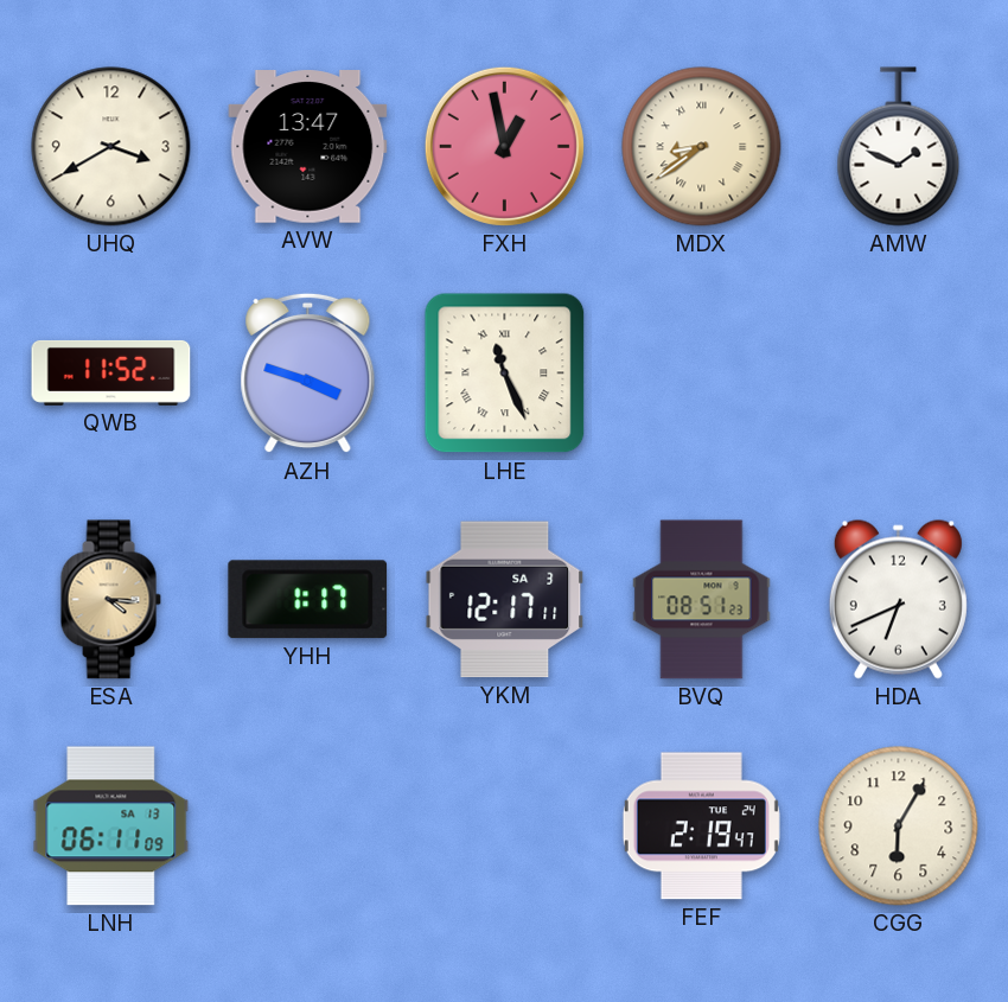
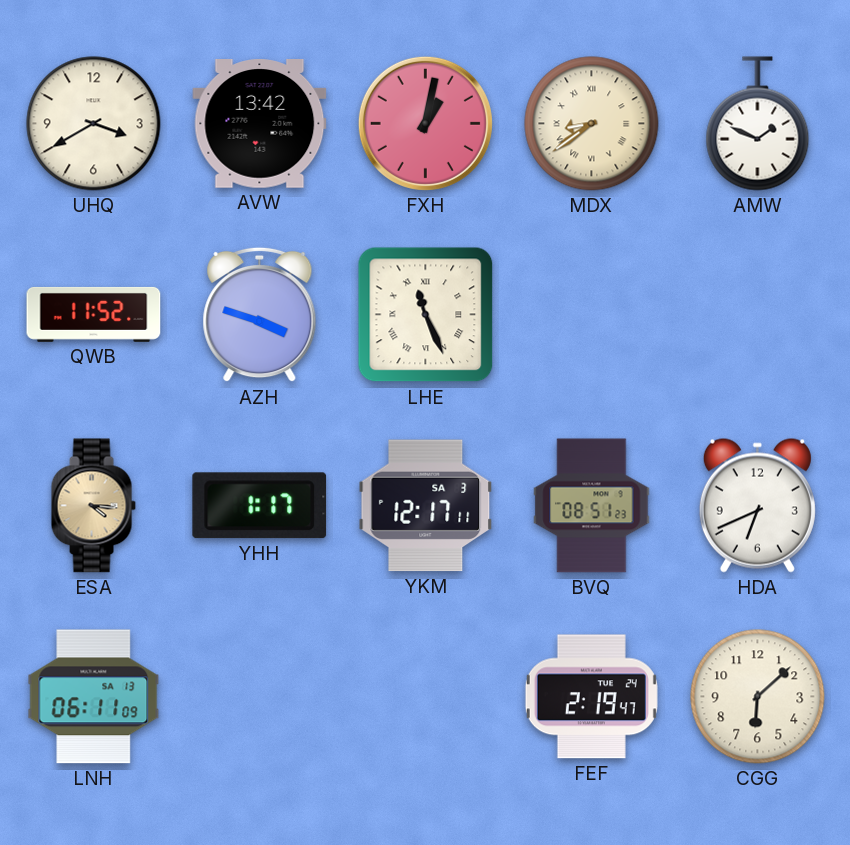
AVW: 13:47 -> 13:42
FXH: 12:58 -> 1:02
CGG: 6:05 -> 6:08
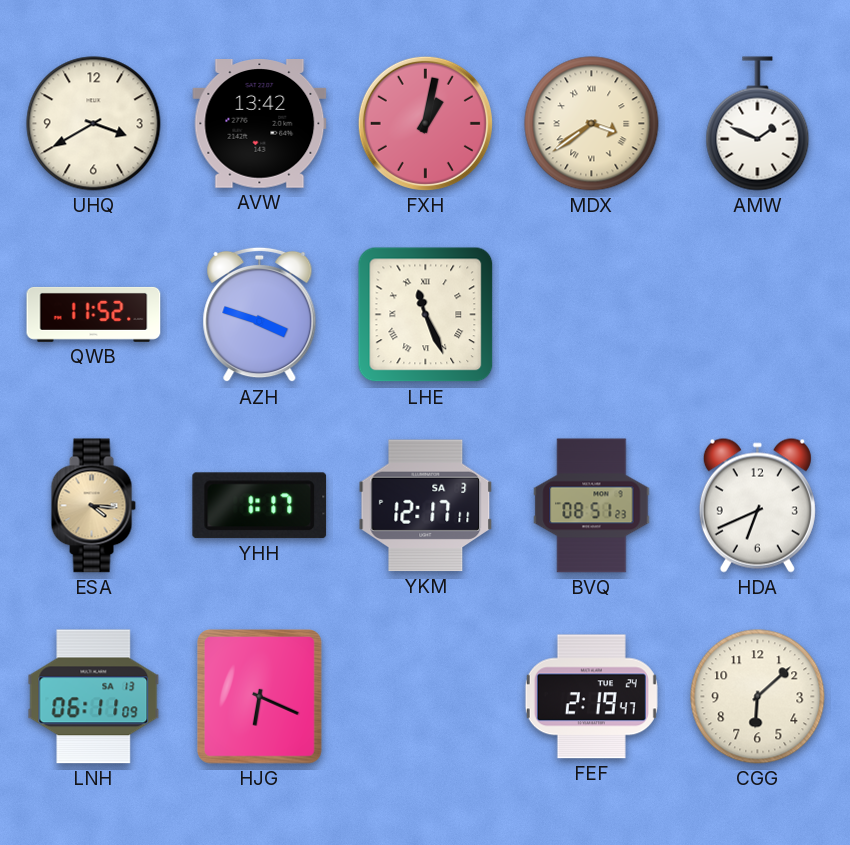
MDX: 8:39 -> 3:39
HJG: none -> 6:19
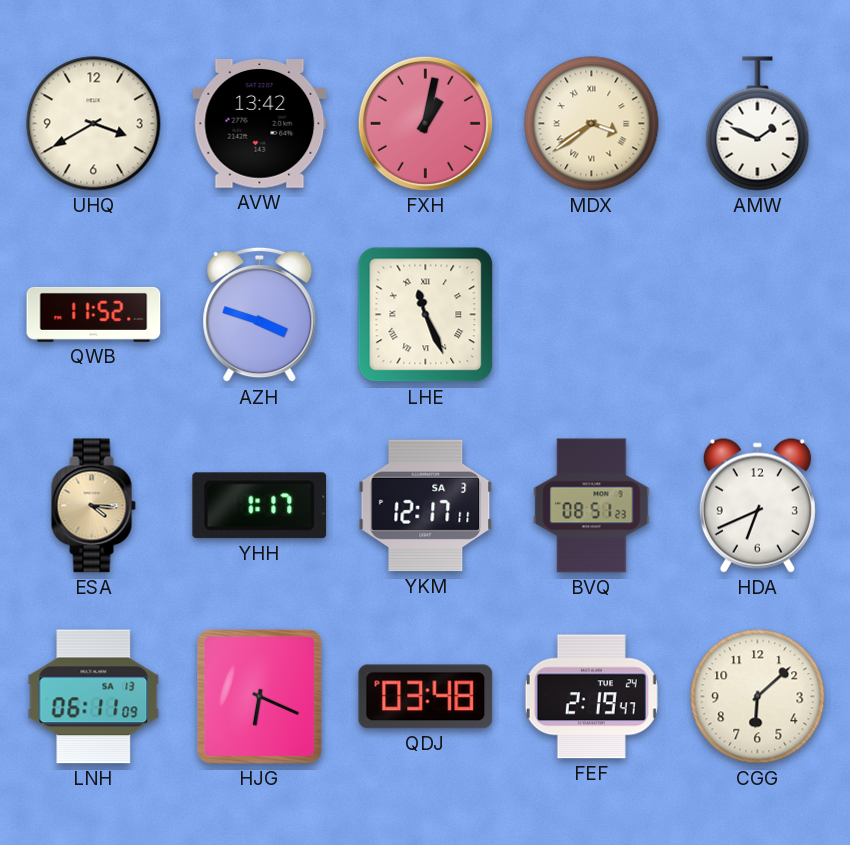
QDJ: none -> 03:48
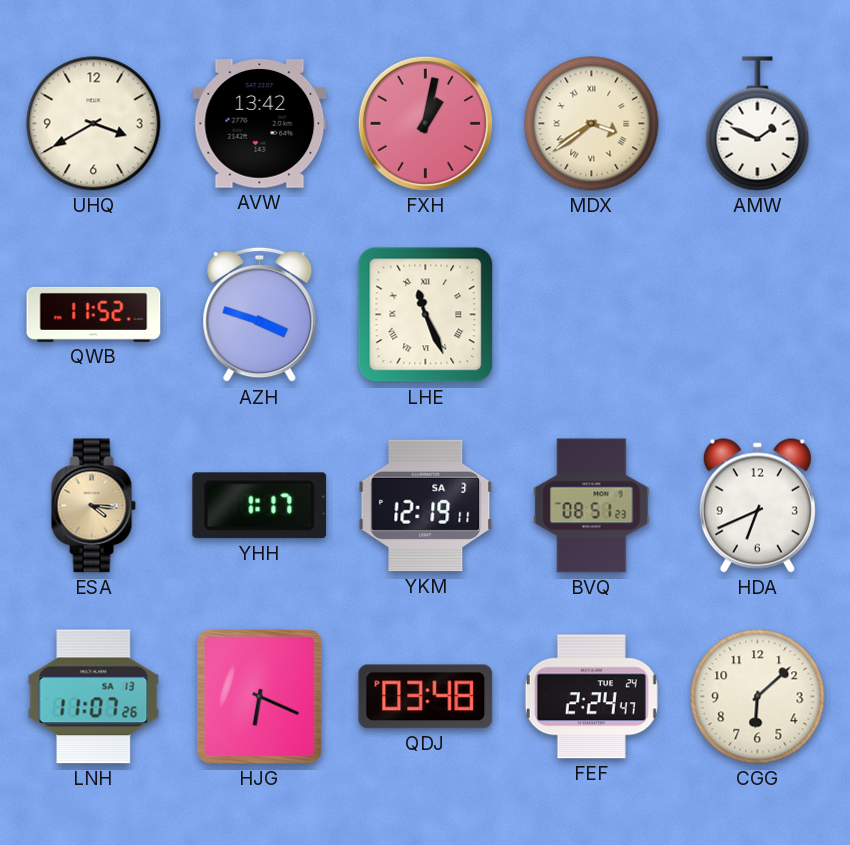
YKM: 12:17 -> 12:19
LNH: 06:11 -> 11:07
FEF: 2:19 -> 2:24
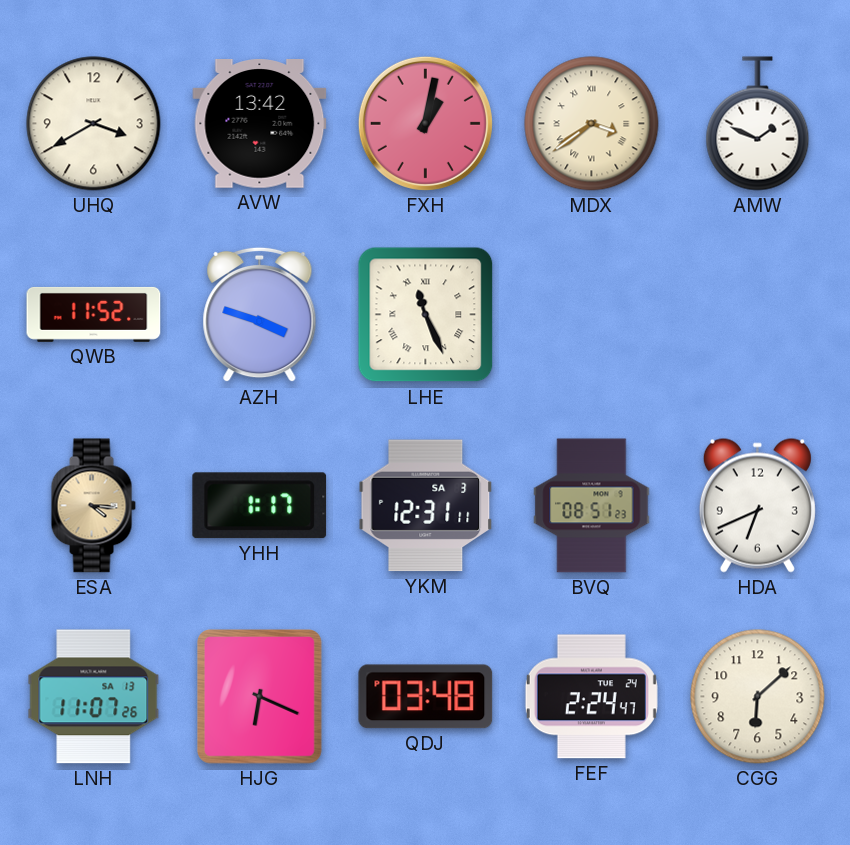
YKM: 12:19 -> 12:31
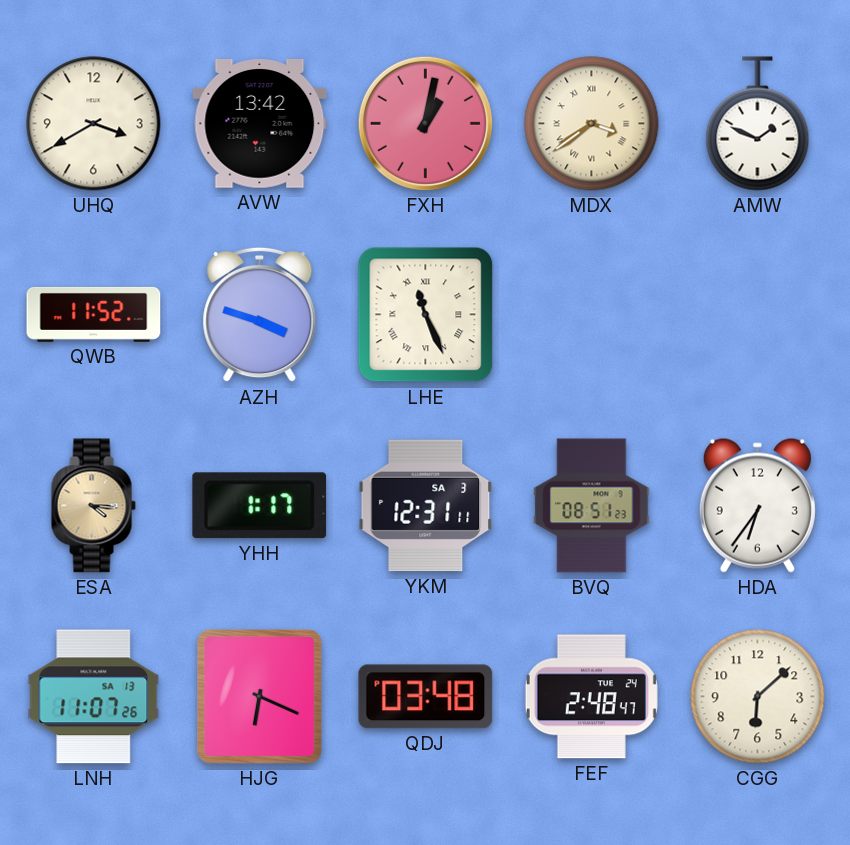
HDA: 6:41 -> 6:36
FEF: 2:24 -> 2:48
